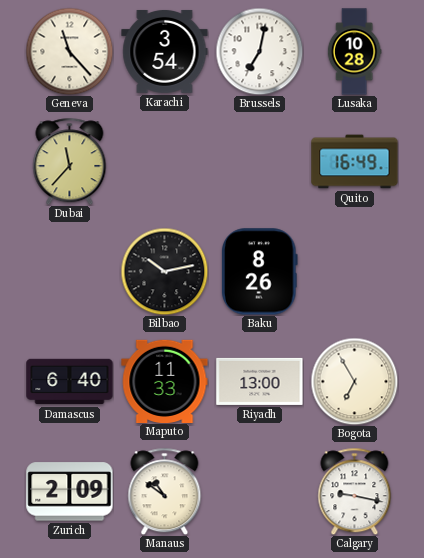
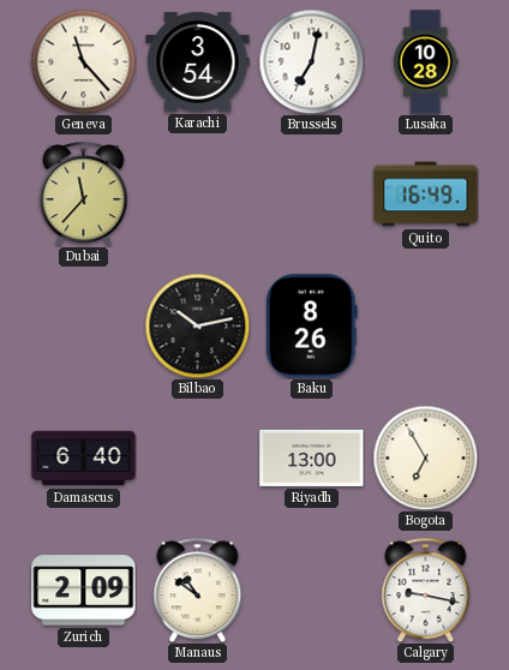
Maputo: 11:33 -> none
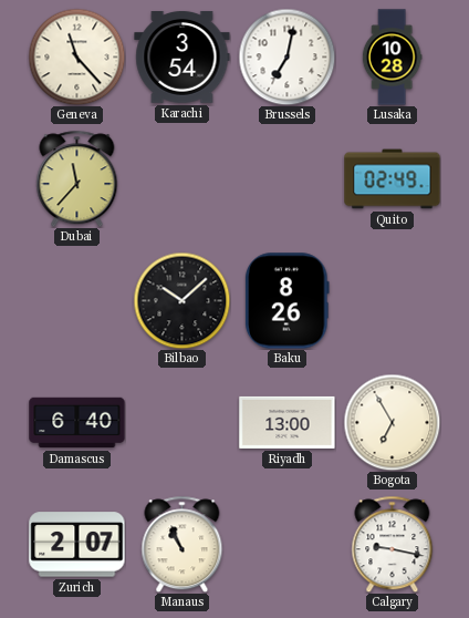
Quito: 16:49 -> 02:49
Bilbao: 10:13 -> 10:08
Zurich: 2:09 -> 2:07
Manaus: 10:51 -> 10:56
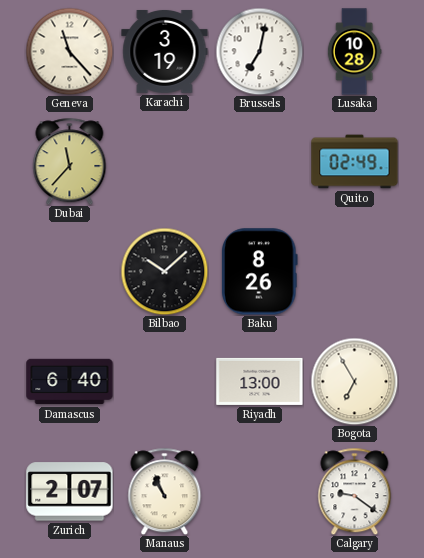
Karachi: 3:54 -> 3:19
Calgary: 9:17 -> 9:21
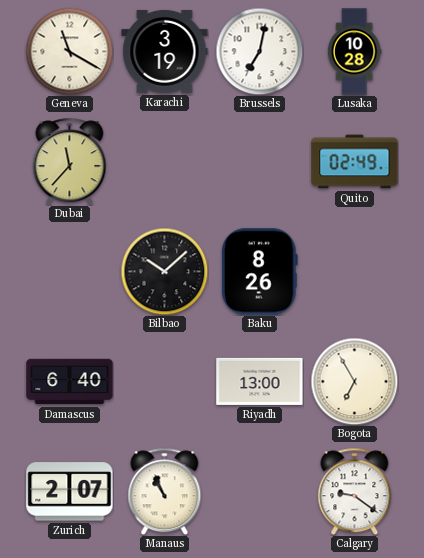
Geneva: 11:23 -> 11:20
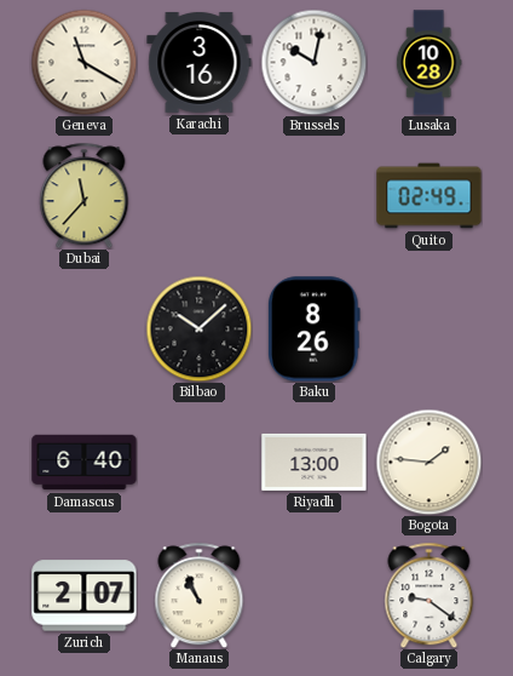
Karachi: 3:19 -> 3:16
Brussels: 7:02 -> 10:02
Bogota: 6:55 -> 1:46
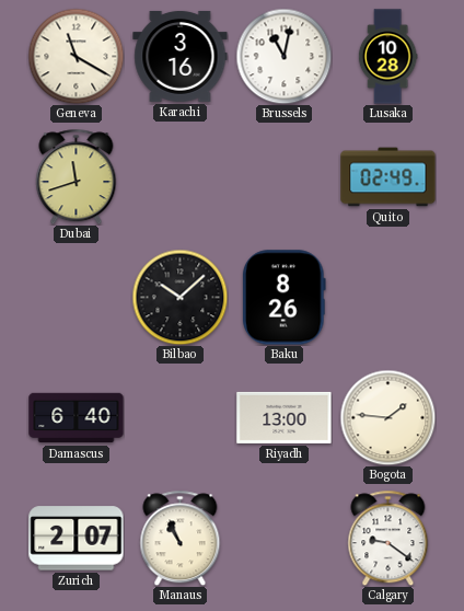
Brussels: 10:02 -> 11:02
Dubai: 11:37 -> 11:42
